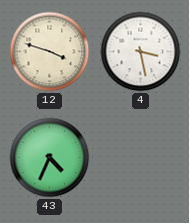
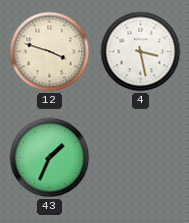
43: 4:34 -> 1:34
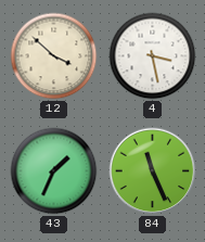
12: 3:48 -> 3:52
84: none -> 11:26
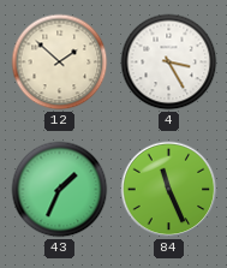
12: 3:52 -> 1:52
4: 3:28 -> 3:25
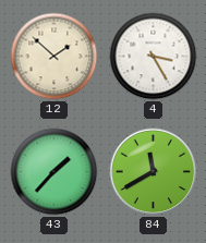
43: 1:34 -> 1:37
84: 11:26 -> 11:40
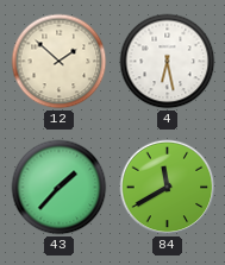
4: 3:25 -> 6:28
